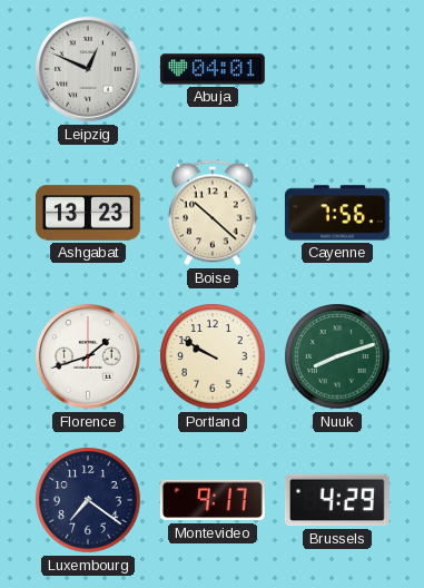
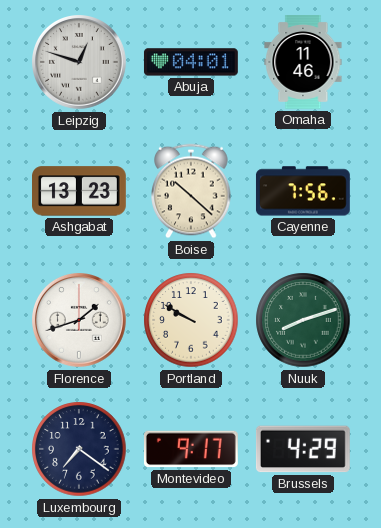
Leipzig: 12:49 -> 12:48
Omaha: none -> 11:46
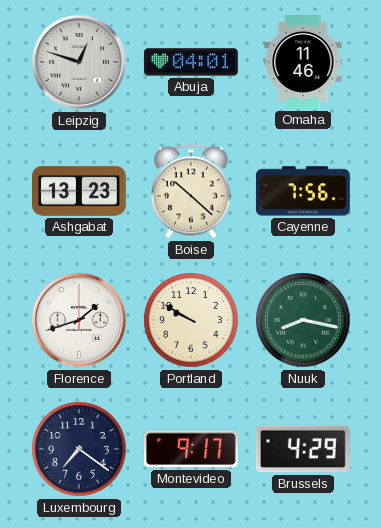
Nuuk: 8:12 -> 8:17
